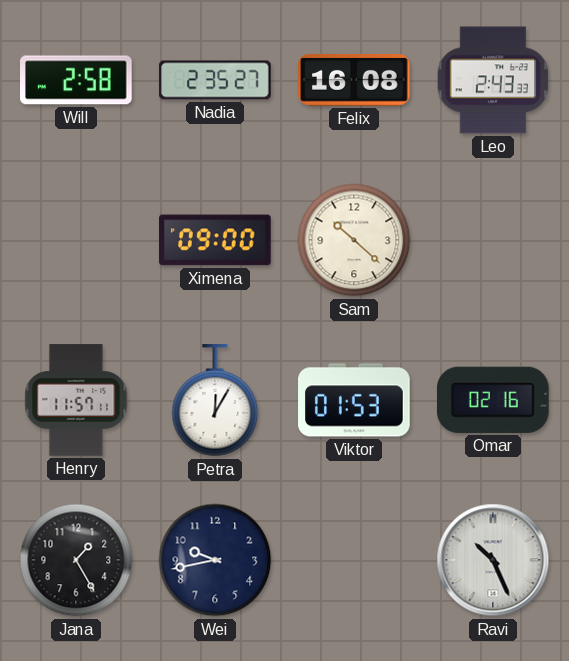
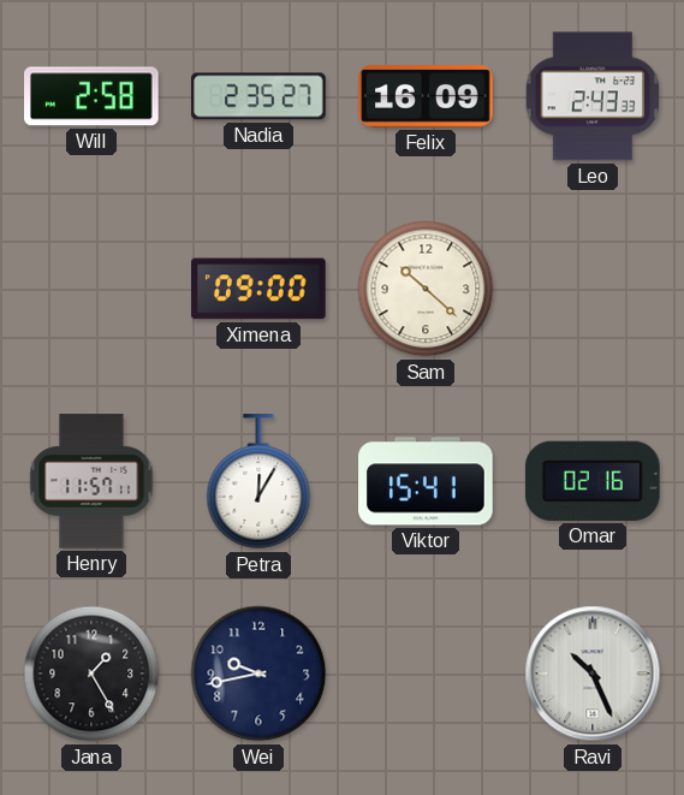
Felix: 16:08 -> 16:09
Viktor: 01:53 -> 15:41
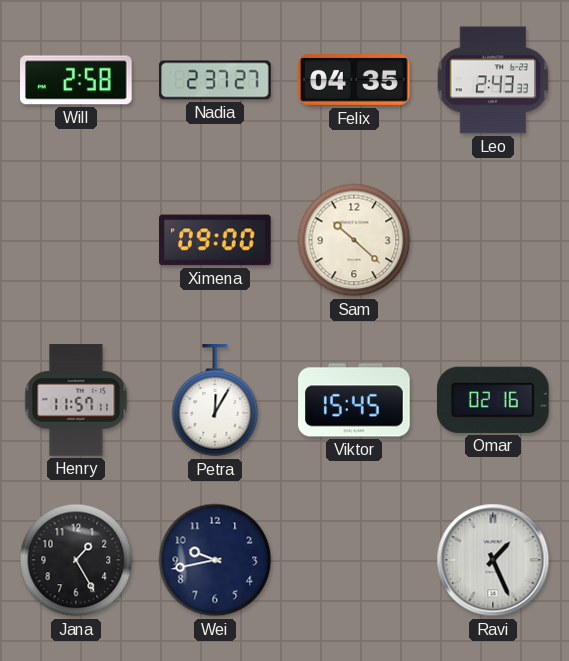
Nadia: 2:35 -> 2:37
Felix: 16:09 -> 04:35
Viktor: 15:41 -> 15:45
Ravi: 10:26 -> 1:26
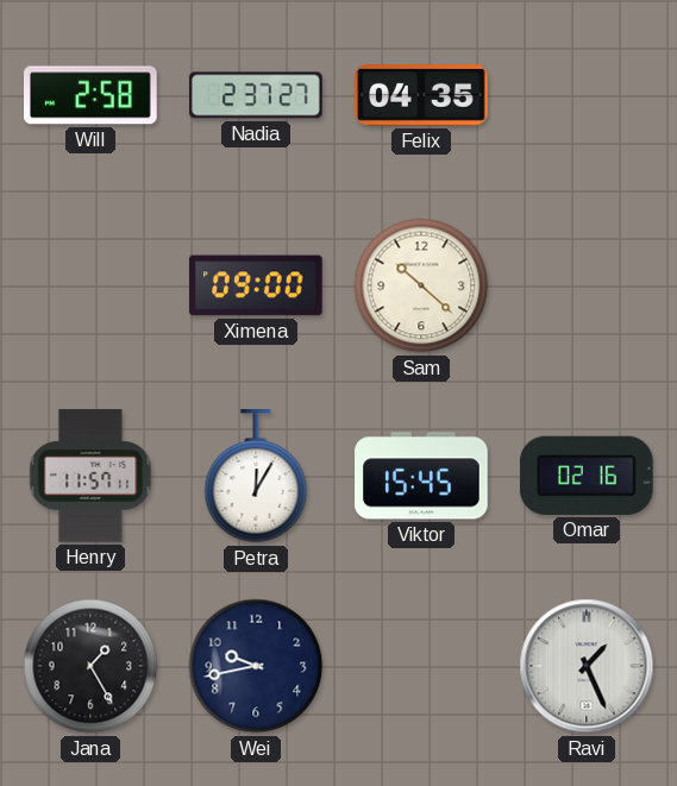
Leo: 2:43 -> none
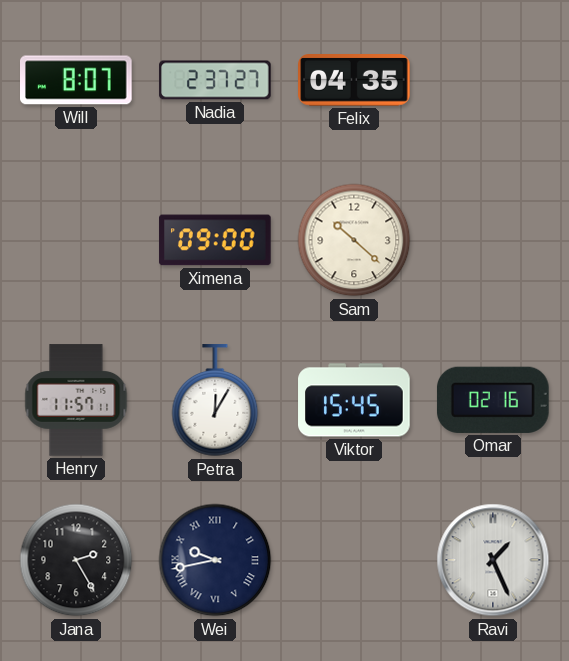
Will: 2:58 -> 8:07
Jana: 1:25 -> 2:25
Wei numerals: Arabic -> Roman
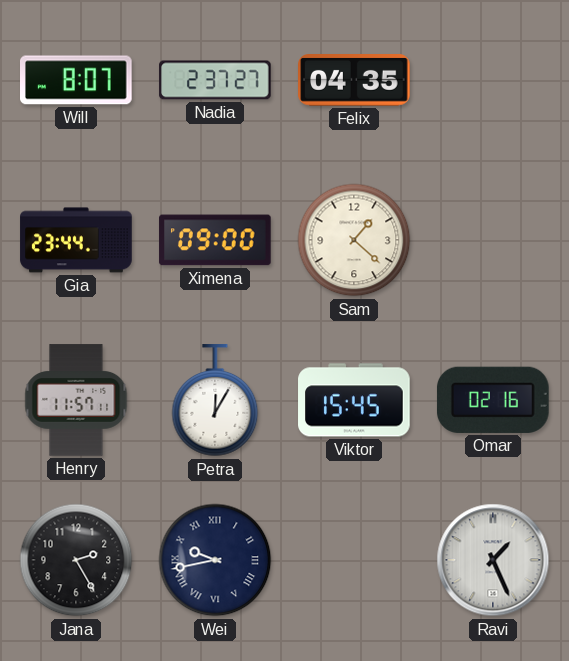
Gia: none -> 23:44
Sam: 10:22 -> 1:22
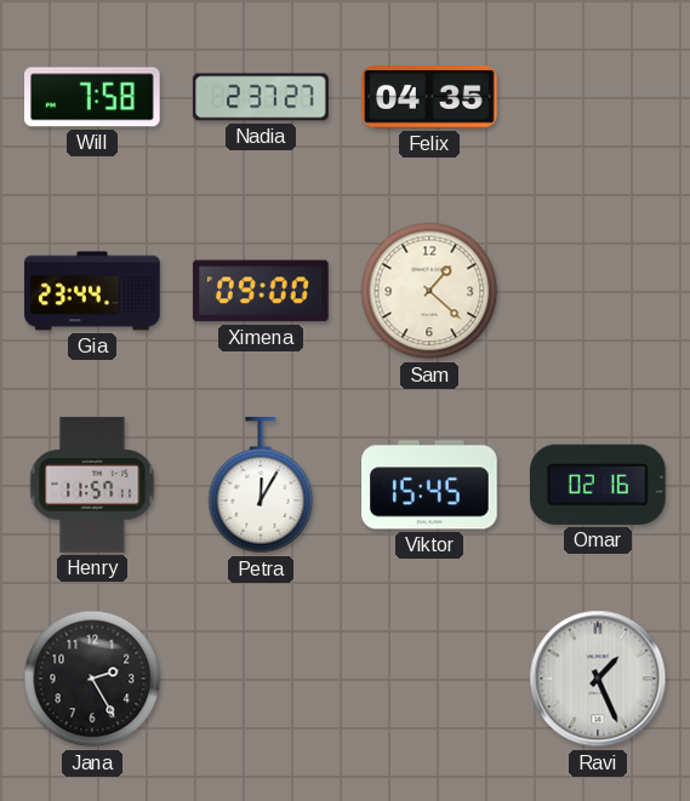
Will: 8:07 -> 7:58
Wei: 9:43 -> none
